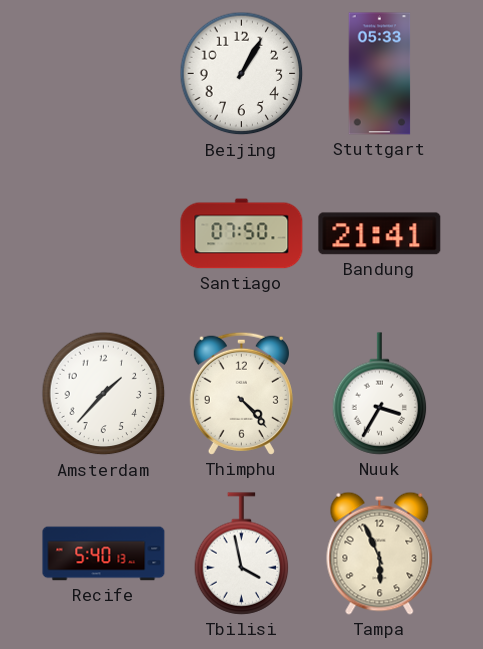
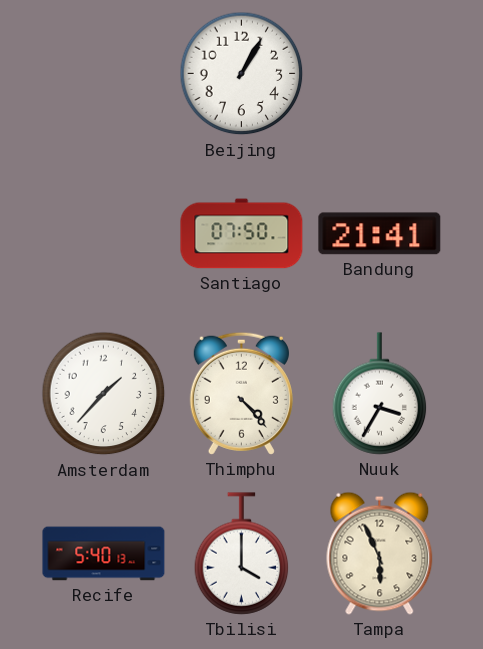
Stuttgart: 05:33 -> none
Tbilisi: 3:58 -> 4:00
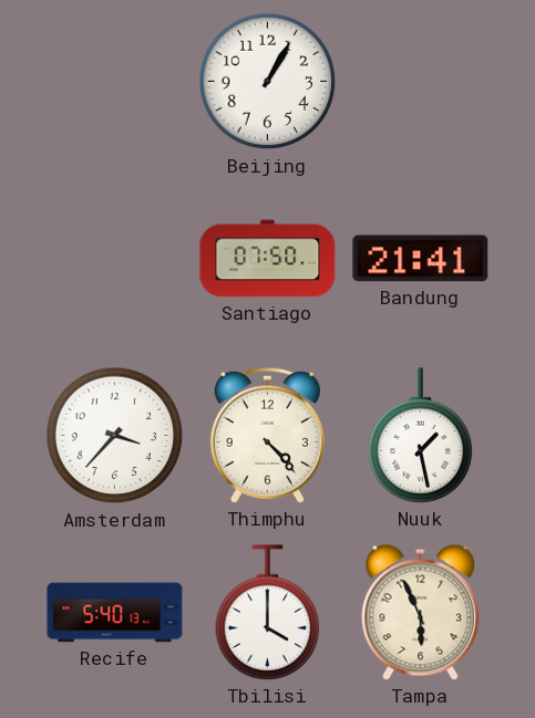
Amsterdam: 1:37 -> 3:37
Nuuk: 3:35 -> 1:28
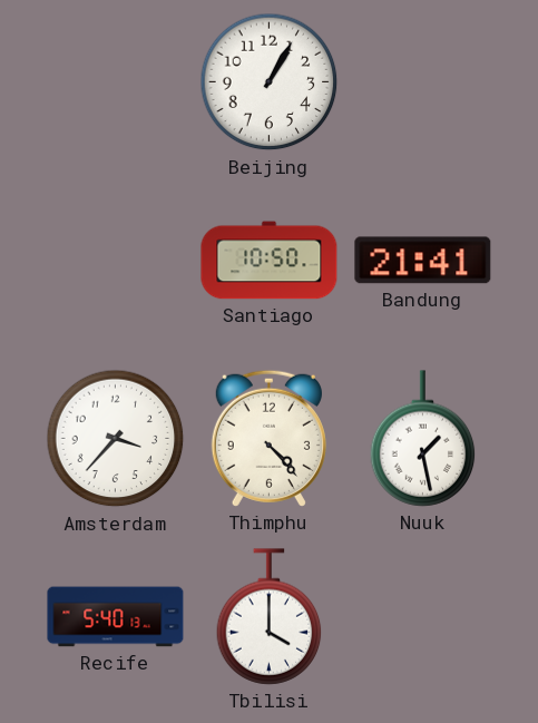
Santiago: 07:50 -> 10:50
Tampa: 5:56 -> none
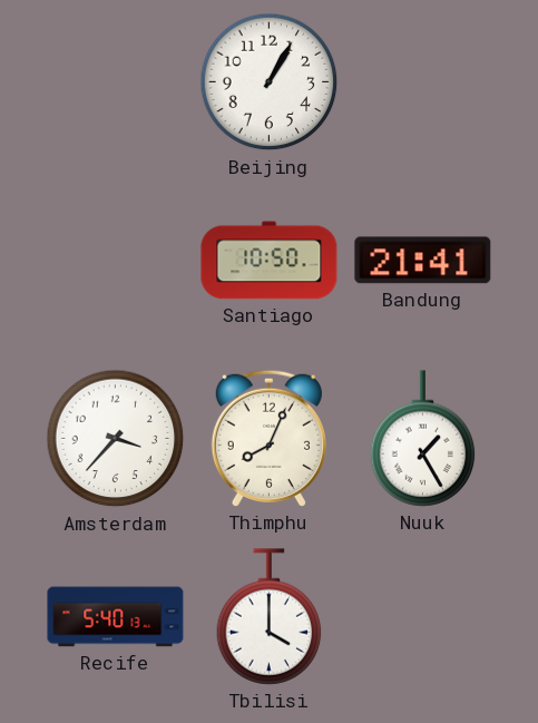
Thimphu: 4:23 -> 8:04
Nuuk: 1:28 -> 1:25
